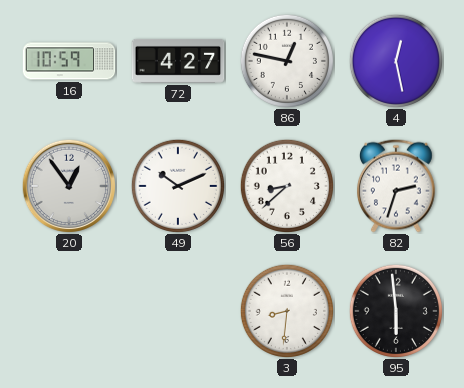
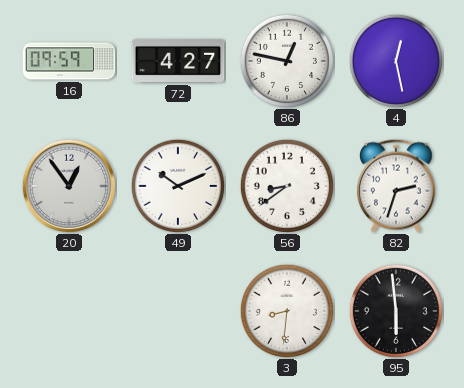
16: 10:59 -> 09:59
56: 8:38 -> 8:39
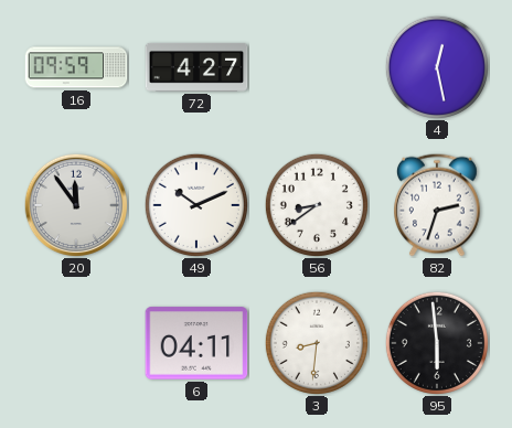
86: 12:47 -> none
20: 12:54 -> 11:54
6: none -> 04:11
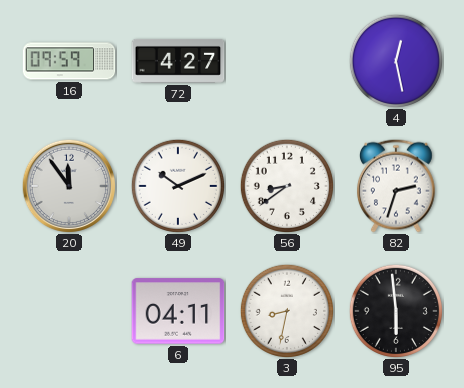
3: 8:31 -> 8:32
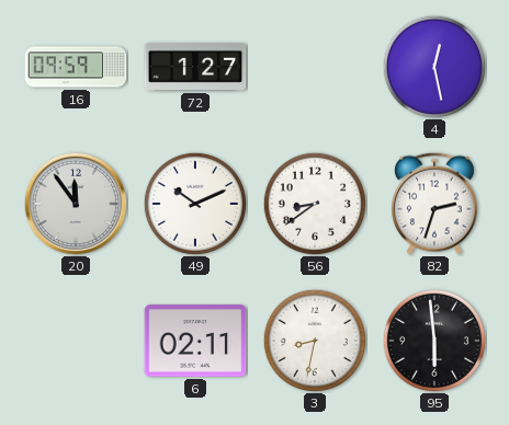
72: 4:27 -> 1:27
6: 04:11 -> 02:11
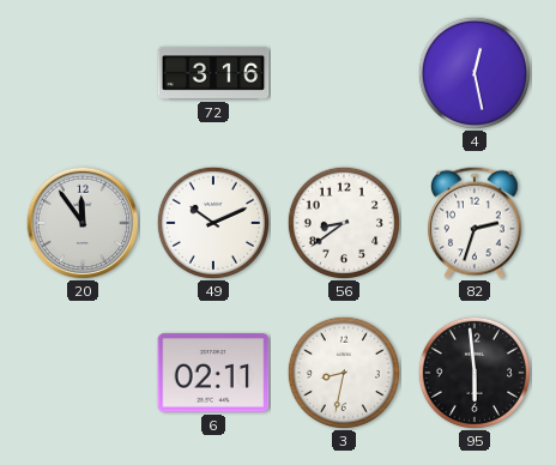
16: 09:59 -> none
72: 1:27 -> 3:16
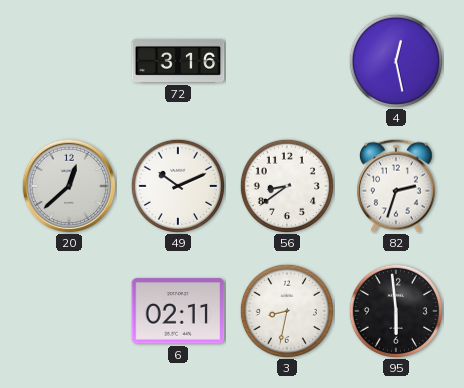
20: 11:54 -> 12:38
